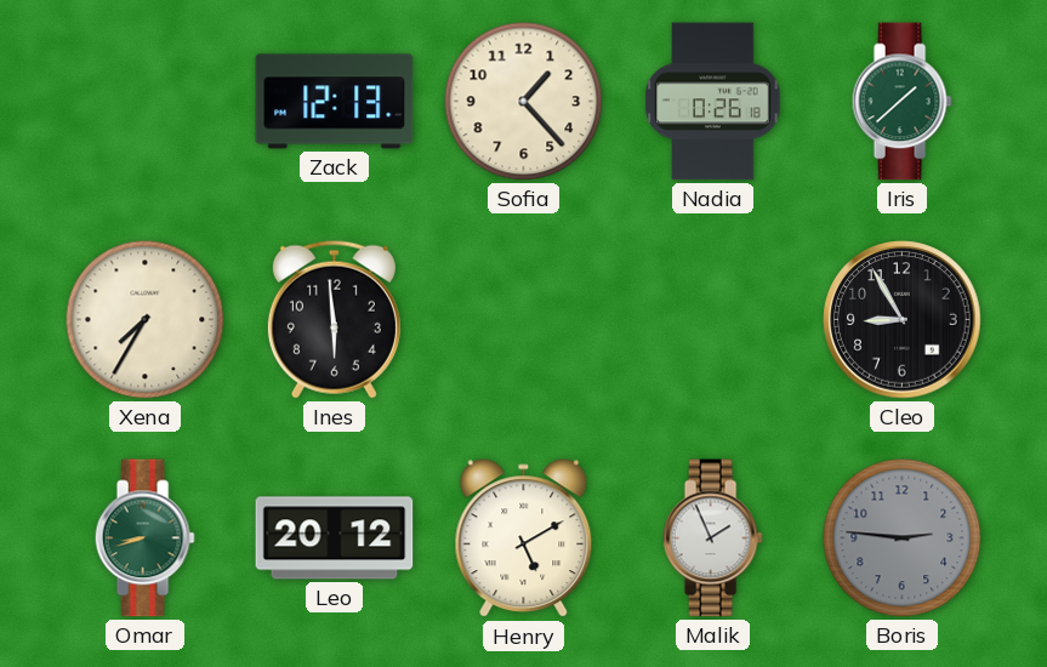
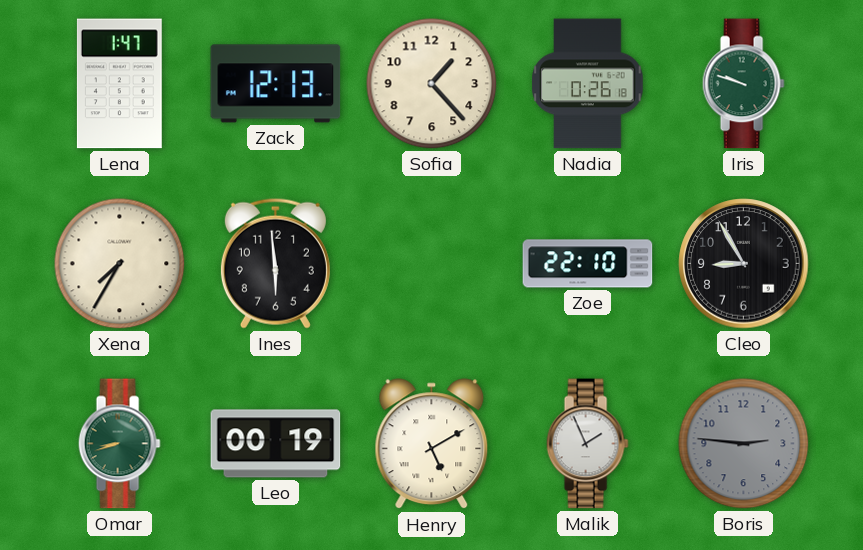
Lena: none -> 1:47
Iris: 1:38 -> 9:48
Zoe: none -> 22:10
Leo: 20:12 -> 00:19
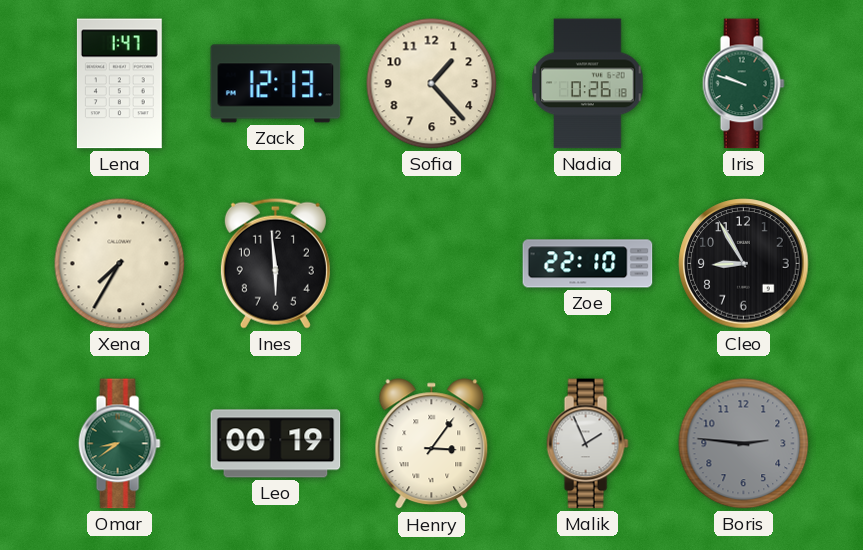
Omar: 8:42 -> 8:39
Henry: 5:10 -> 3:06
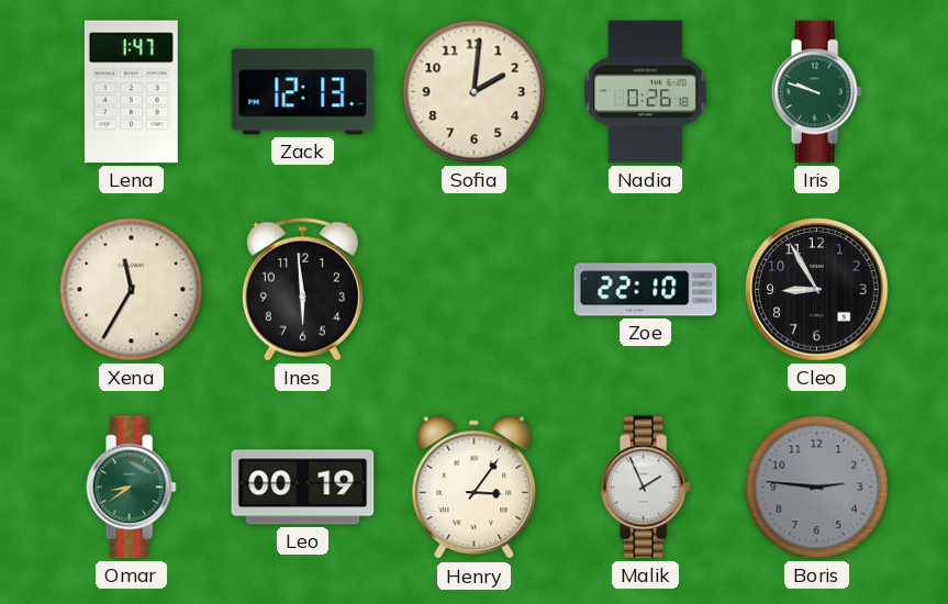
Sofia: 1:23 -> 2:01
Xena: 7:35 -> 11:35
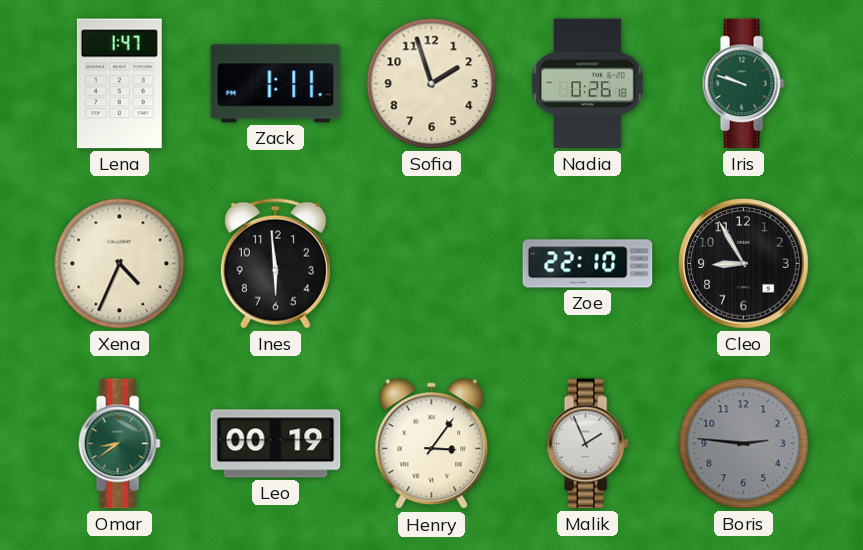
Zack: 12:13 -> 1:11
Sofia: 2:01 -> 1:57
Xena: 11:35 -> 4:34
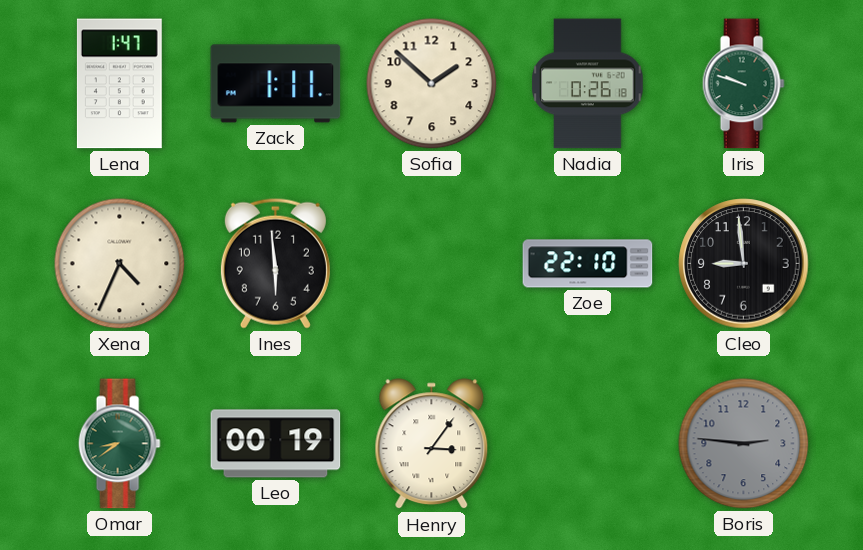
Sofia: 1:57 -> 1:52
Cleo: 8:55 -> 8:59
Malik: 1:56 -> none
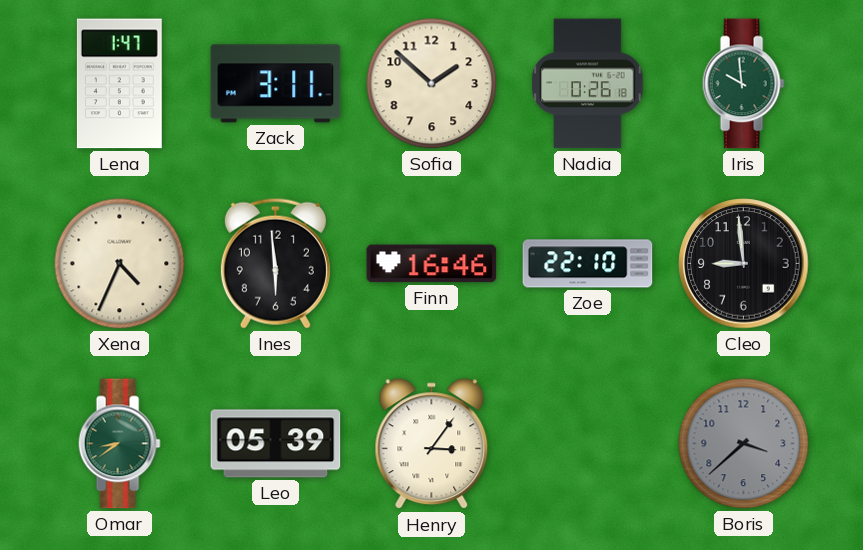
Zack: 1:11 -> 3:11
Iris: 9:48 -> 9:59
Finn: none -> 16:46
Leo: 00:19 -> 05:39
Boris: 2:46 -> 3:38
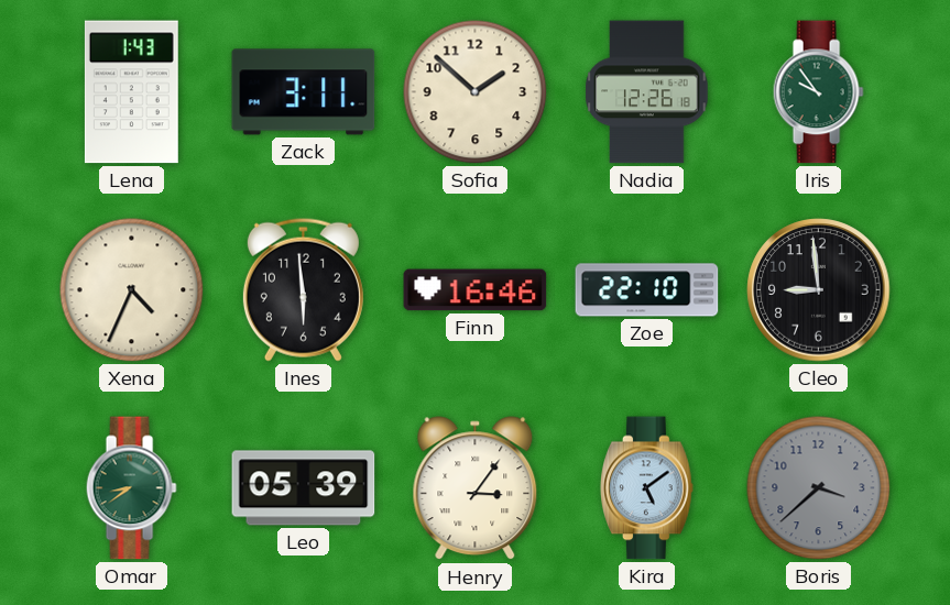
Lena: 1:47 -> 1:43
Nadia: 0:26 -> 12:26
Iris: 9:59 -> 9:54
Kira: none -> 5:09
